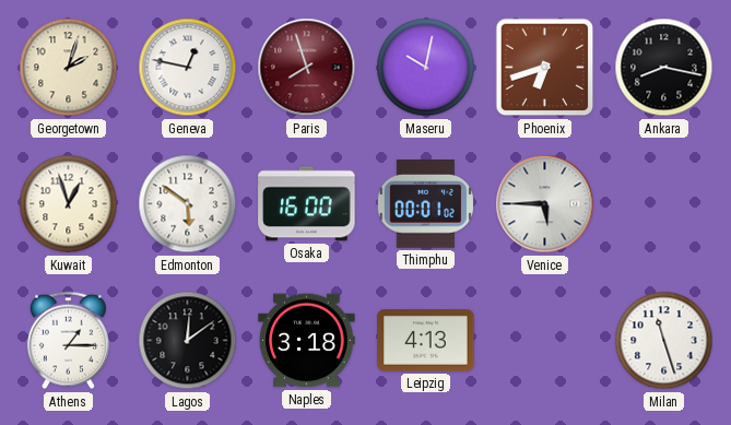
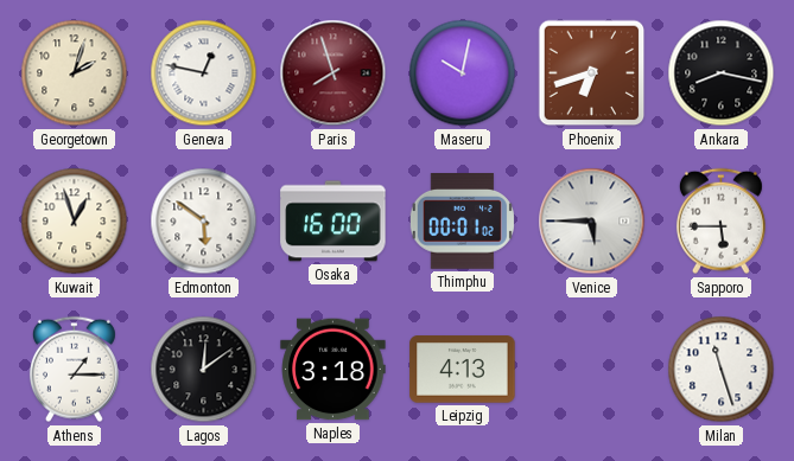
Sapporo: none -> 5:45
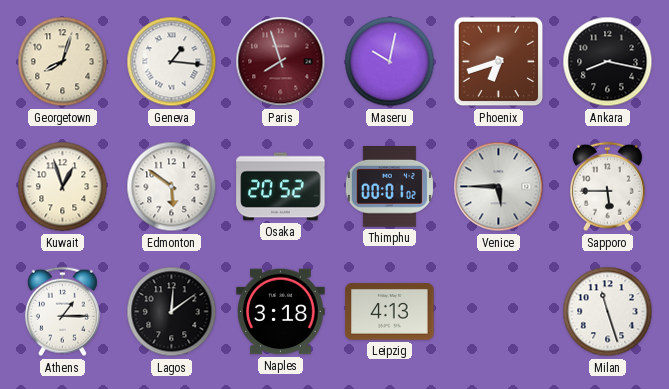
Georgetown: 2:03 -> 8:03
Geneva: 12:47 -> 1:16
Osaka: 16:00 -> 20:52
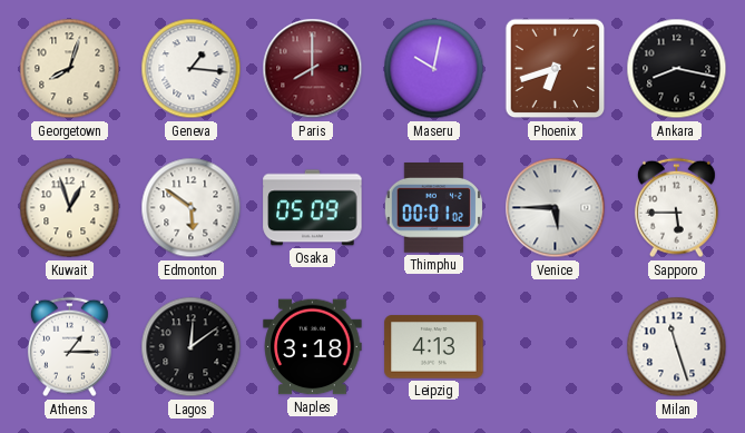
Paris: 7:57 -> 8:00
Osaka: 20:52 -> 05:09
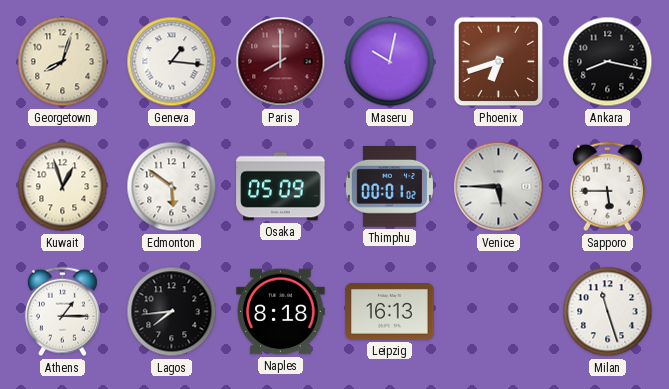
Lagos: 12:09 -> 7:44
Naples: 3:18 -> 8:18
Leipzig: 4:13 -> 16:13
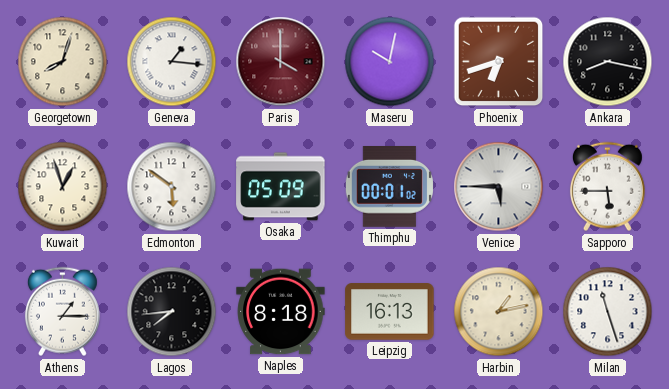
Paris: 8:00 -> 4:00
Harbin: none -> 1:13
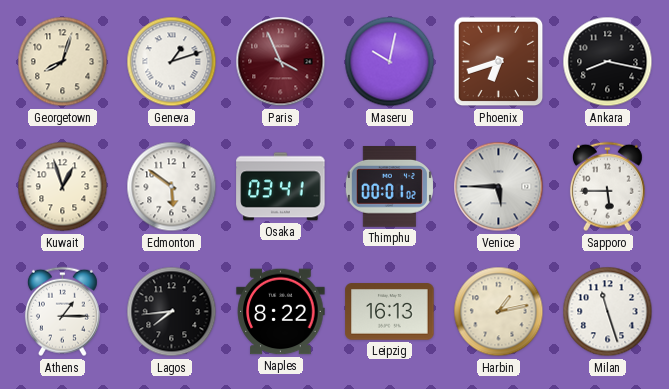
Geneva: 1:16 -> 1:12
Paris: 4:00 -> 3:56
Osaka: 05:09 -> 03:41
Naples: 8:18 -> 8:22
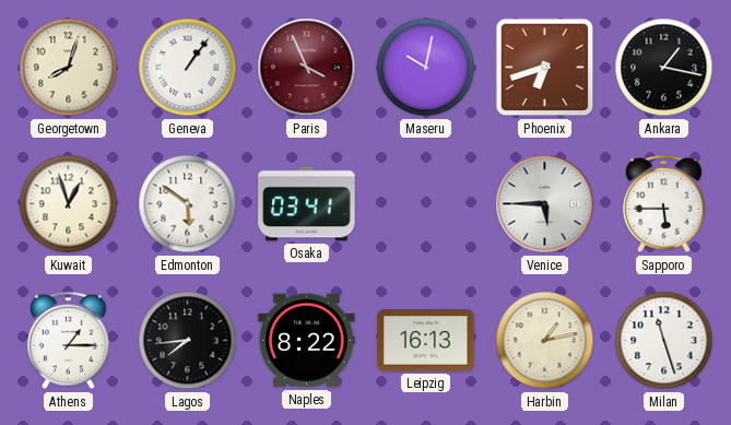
Geneva: 1:12 -> 1:06
Ankara: 8:17 -> 1:17
Thimphu: 00:01 -> none
